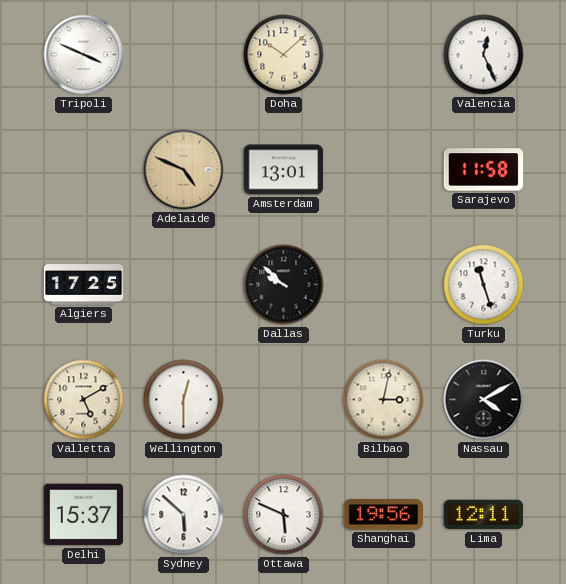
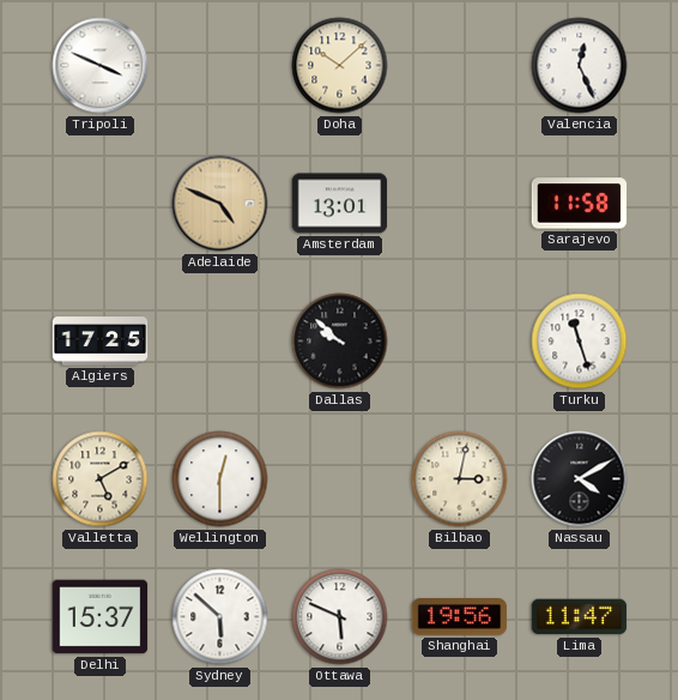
Lima: 12:11 -> 11:47
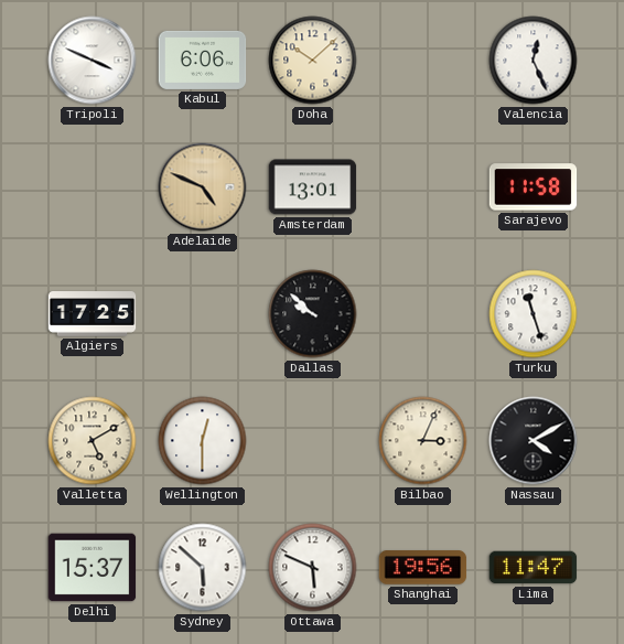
Kabul: none -> 6:06
Bilbao: 3:02 -> 3:04
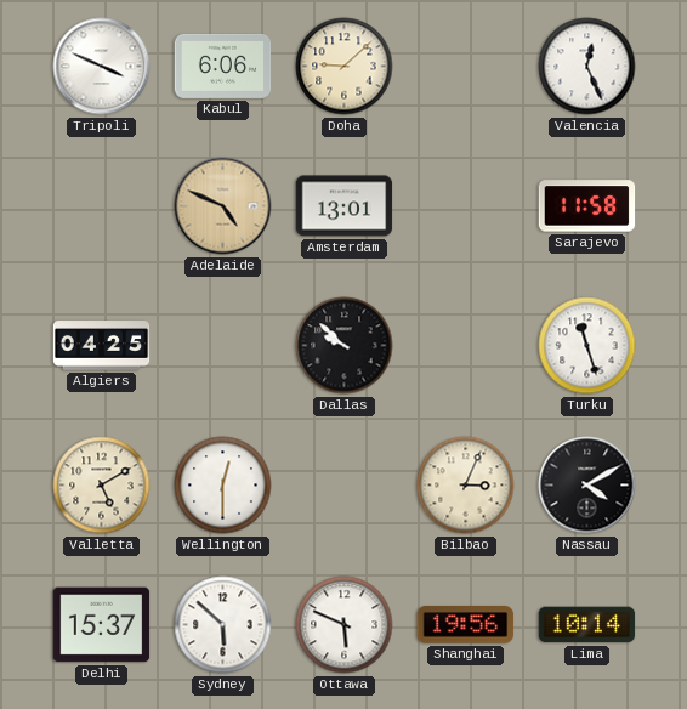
Doha: 10:08 -> 9:08
Algiers: 17:25 -> 04:25
Lima: 11:47 -> 10:14
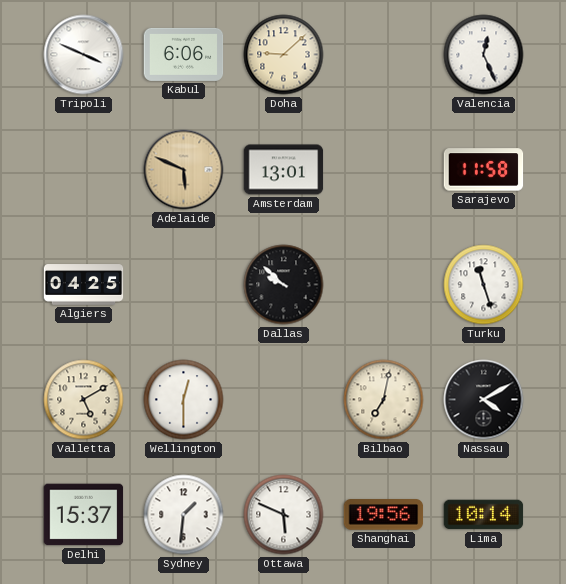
Adelaide: 4:49 -> 5:49
Bilbao: 3:04 -> 7:02
Sydney: 5:52 -> 1:31
